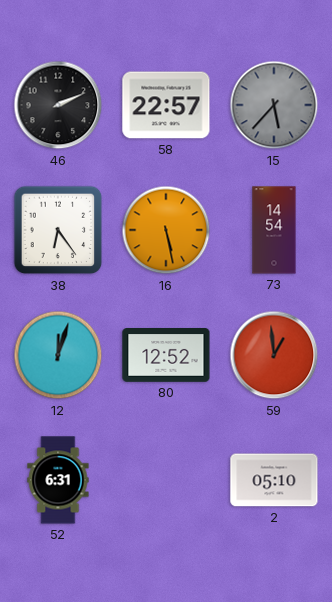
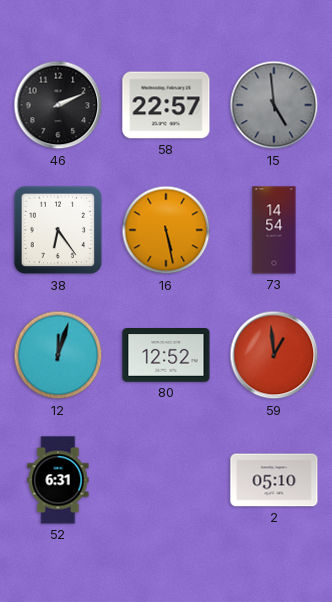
15: 5:37 -> 4:59
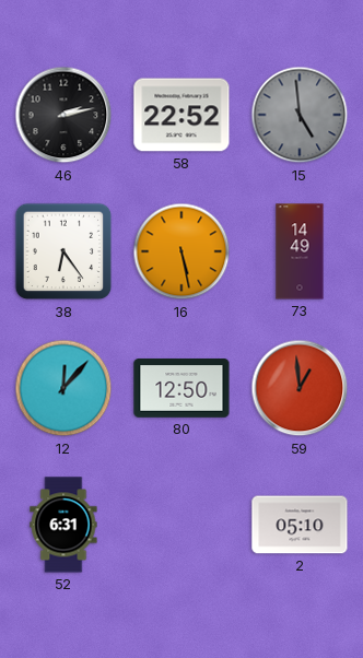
46: 2:11 -> 2:13
58: 22:57 -> 22:52
73: 14:54 -> 14:49
12: 12:03 -> 12:07
80: 12:52 -> 12:50
